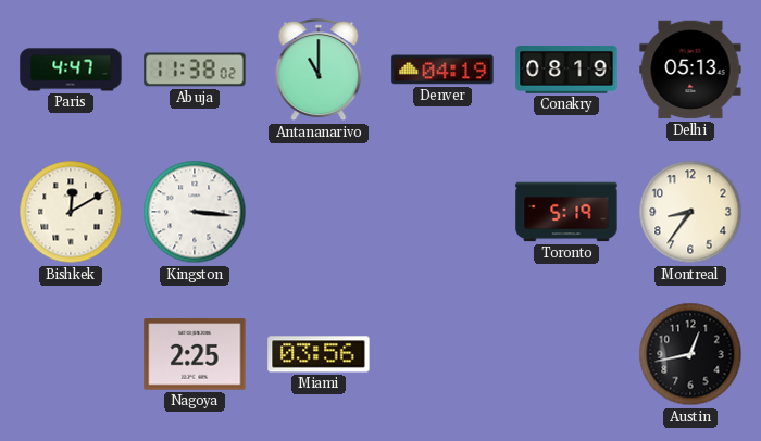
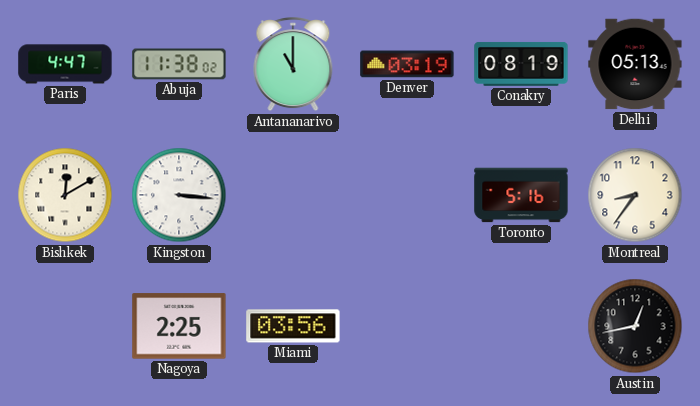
Denver: 04:19 -> 03:19
Toronto: 5:19 -> 5:16
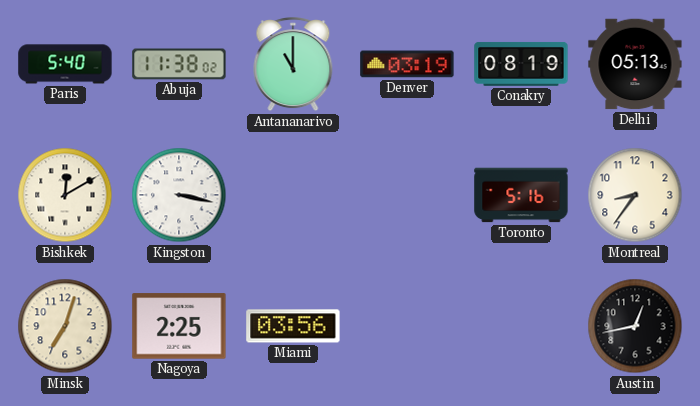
Paris: 4:47 -> 5:40
Kingston: 3:16 -> 3:17
Minsk: none -> 7:03
